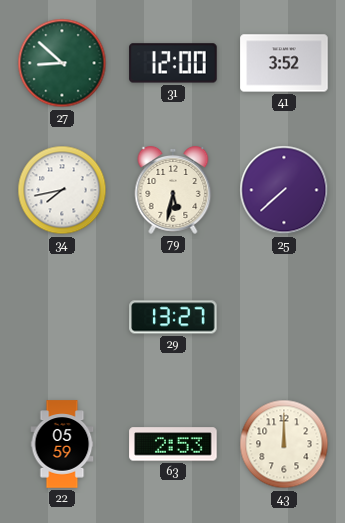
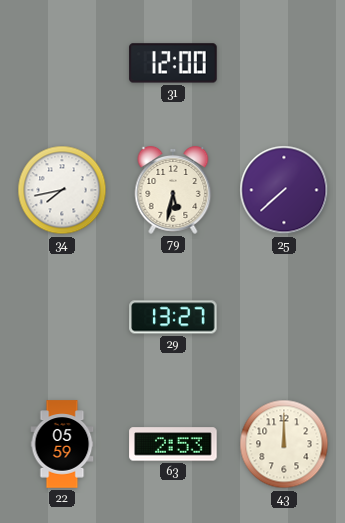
27: 8:52 -> none
41: 3:52 -> none
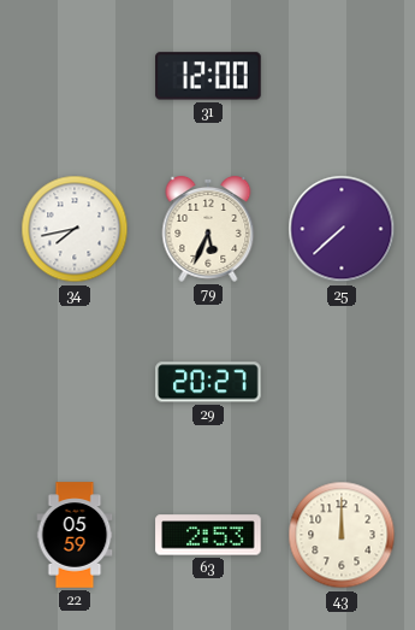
79: 5:32 -> 5:34
29: 13:27 -> 20:27
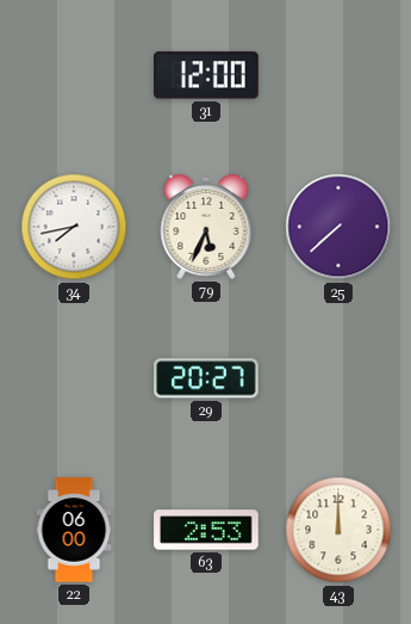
22: 05:59 -> 06:00
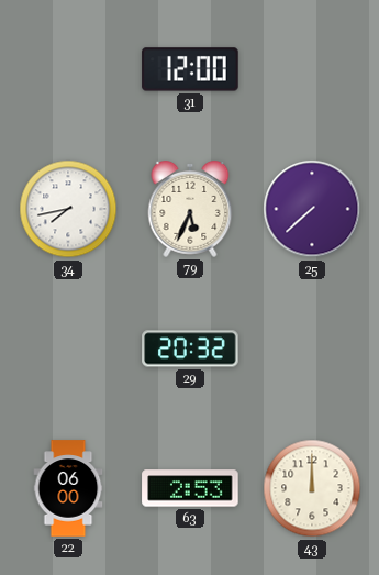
29: 20:27 -> 20:32
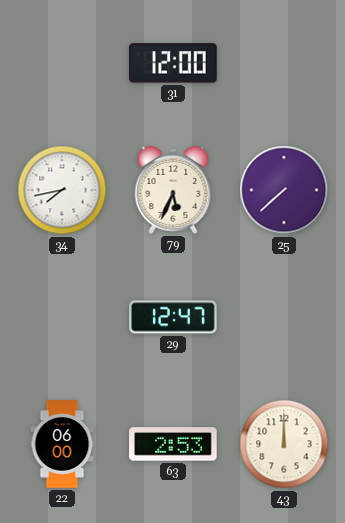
29: 20:32 -> 12:47
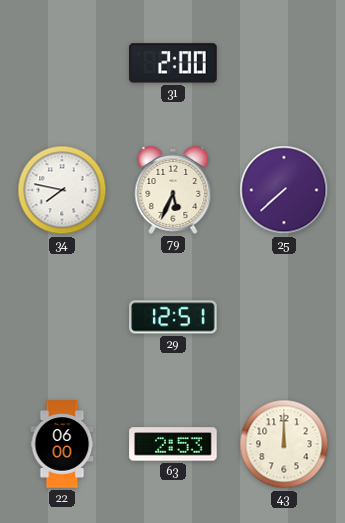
31: 12:00 -> 2:00
34: 7:43 -> 7:47
29: 12:47 -> 12:51
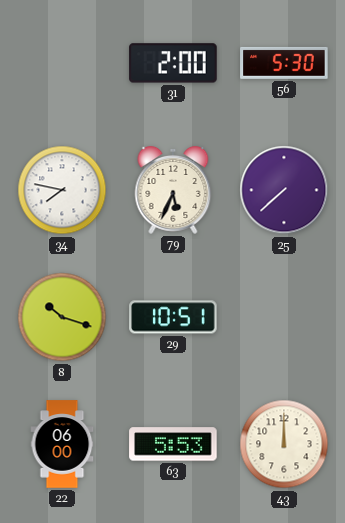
56: none -> 5:30
8: none -> 10:18
29: 12:51 -> 10:51
63: 2:53 -> 5:53
